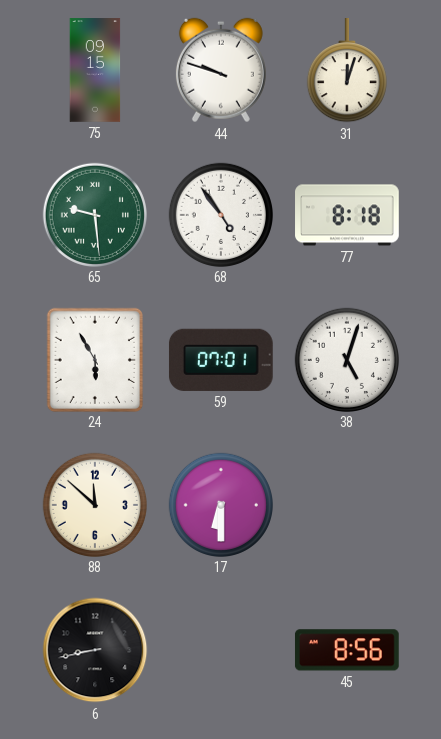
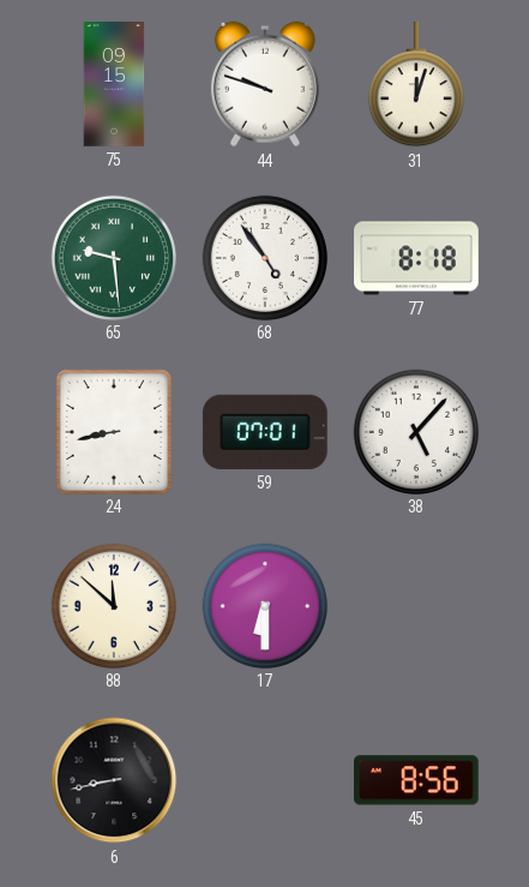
24: 5:55 -> 8:43
38: 5:03 -> 5:07
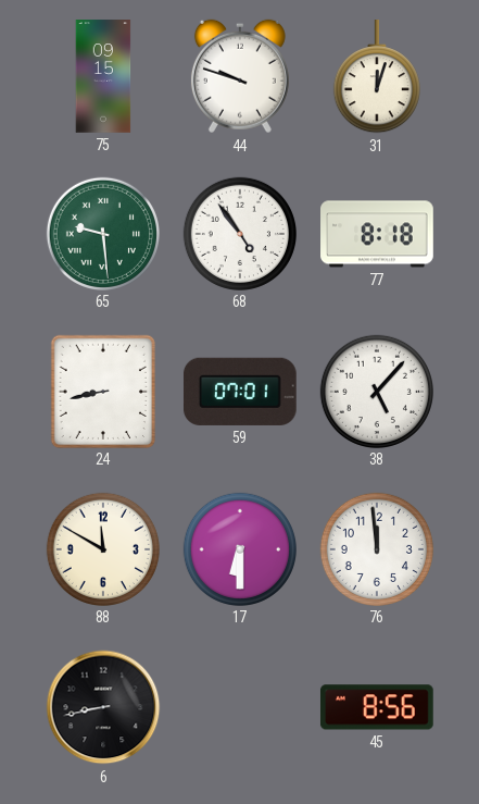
88: 11:52 -> 11:50
76: none -> 11:59
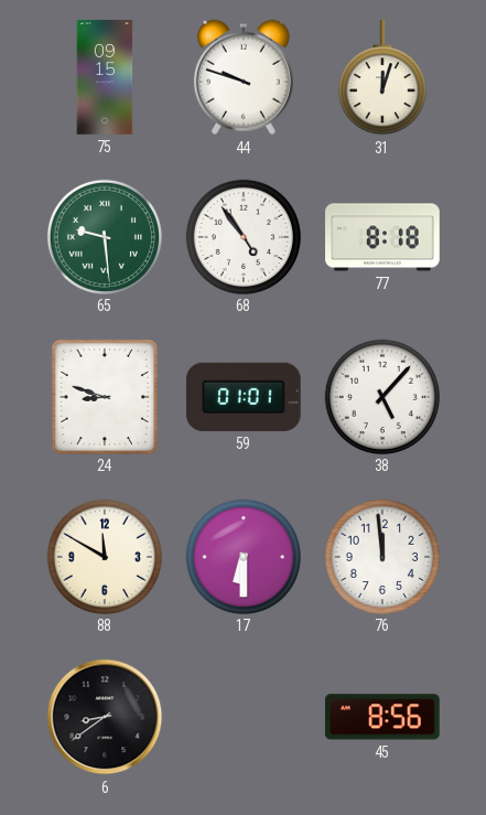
24: 8:43 -> 8:48
59: 07:01 -> 01:01
6: 8:43 -> 8:39
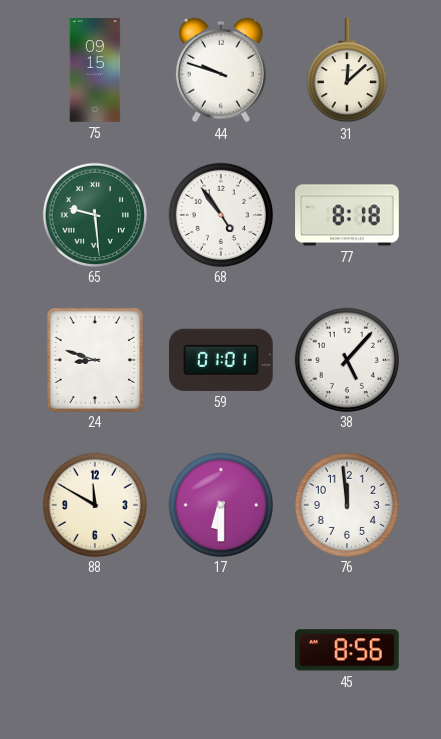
31: 12:03 -> 12:08
6: 8:39 -> none
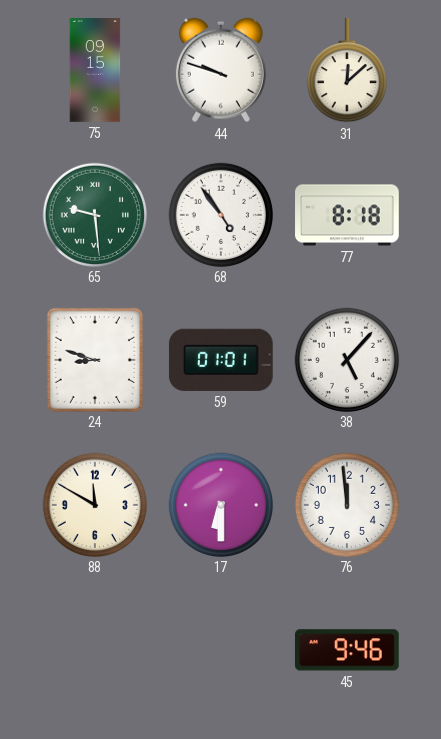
45: 8:56 -> 9:46
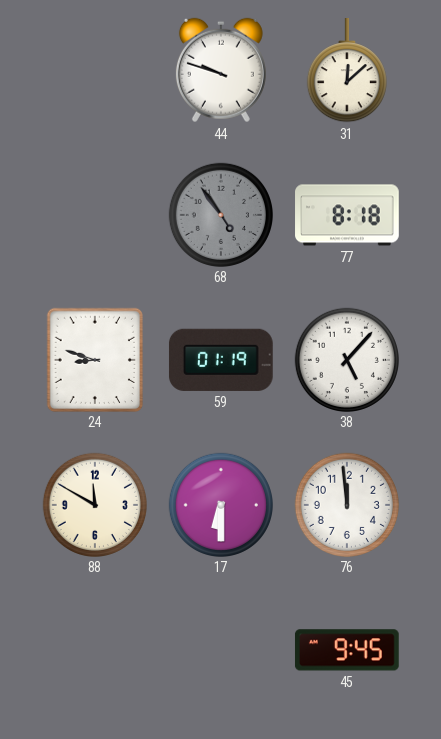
75: 09:15 -> none
65: 9:29 -> none
68 dial: white -> grey
59: 01:01 -> 01:19
45: 9:46 -> 9:45
